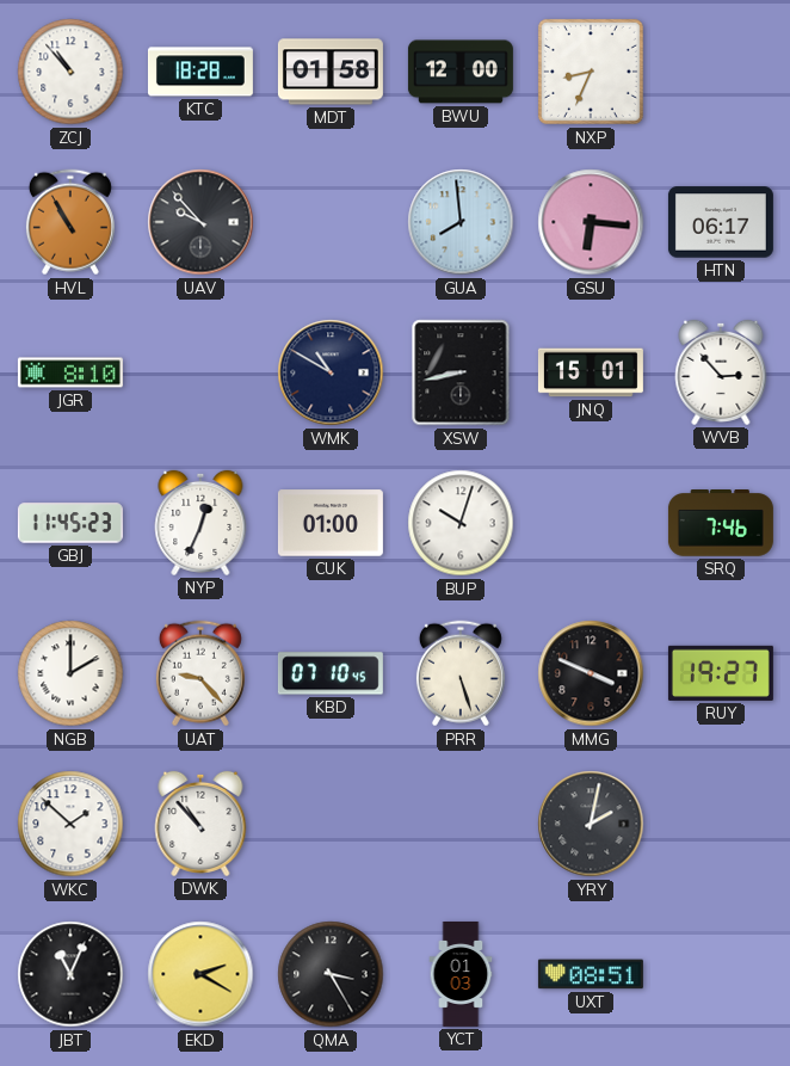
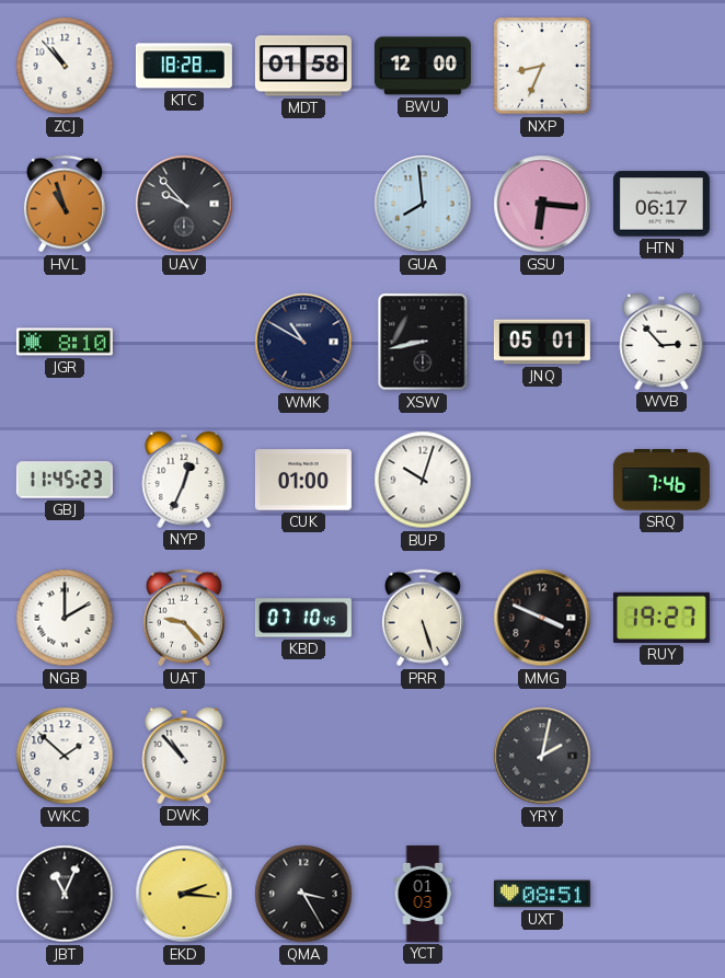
HVL: 10:55 -> 10:57
JNQ: 15:01 -> 05:01
EKD: 2:20 -> 2:16
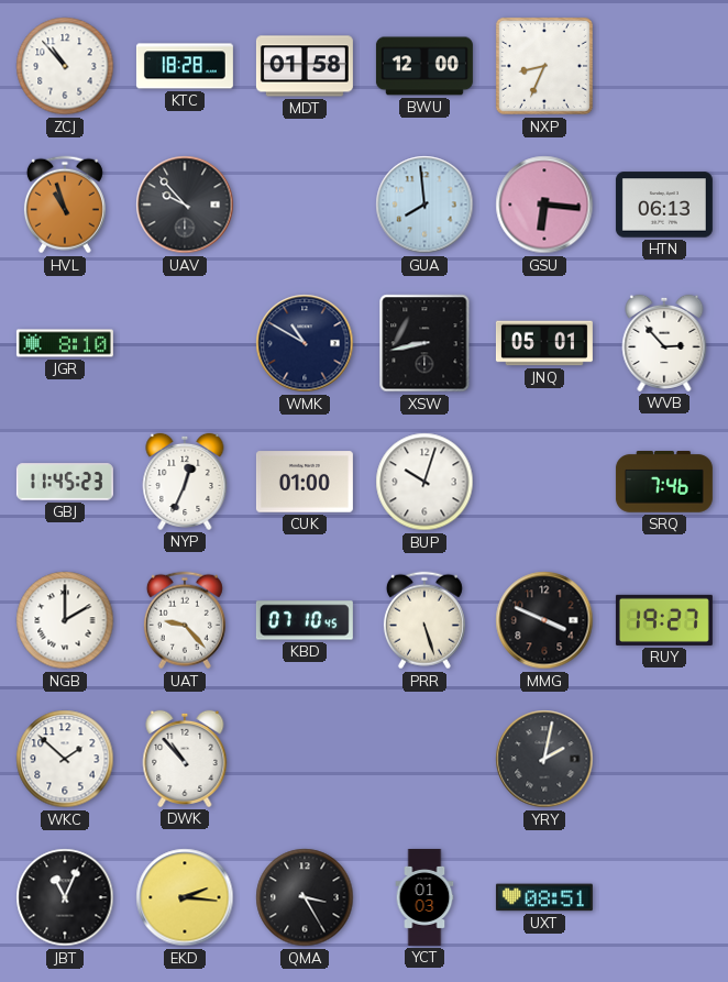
HTN: 06:17 -> 06:13
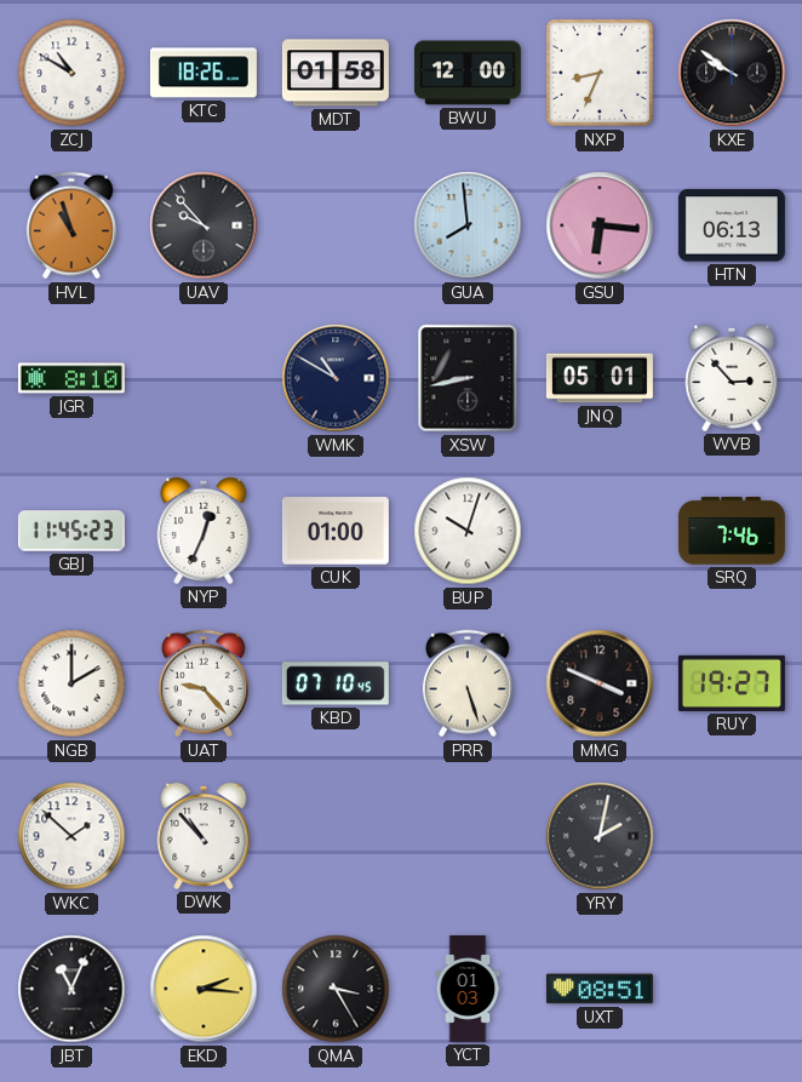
ZCJ: 10:53 -> 10:50
KTC: 18:28 -> 18:26
KXE: none -> 9:51
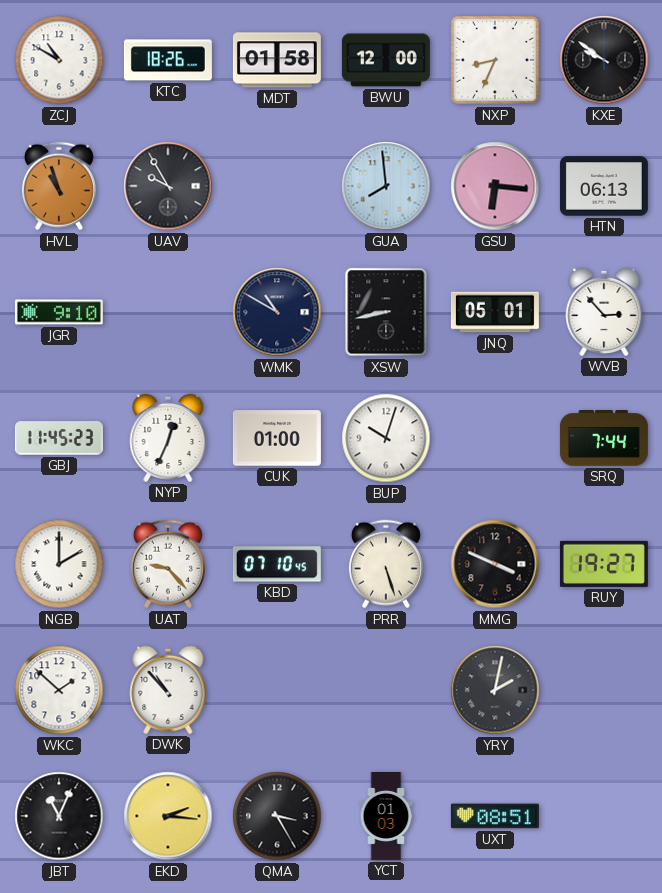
UAV: 9:53 -> 9:55
JGR: 8:10 -> 9:10
SRQ: 7:46 -> 7:44
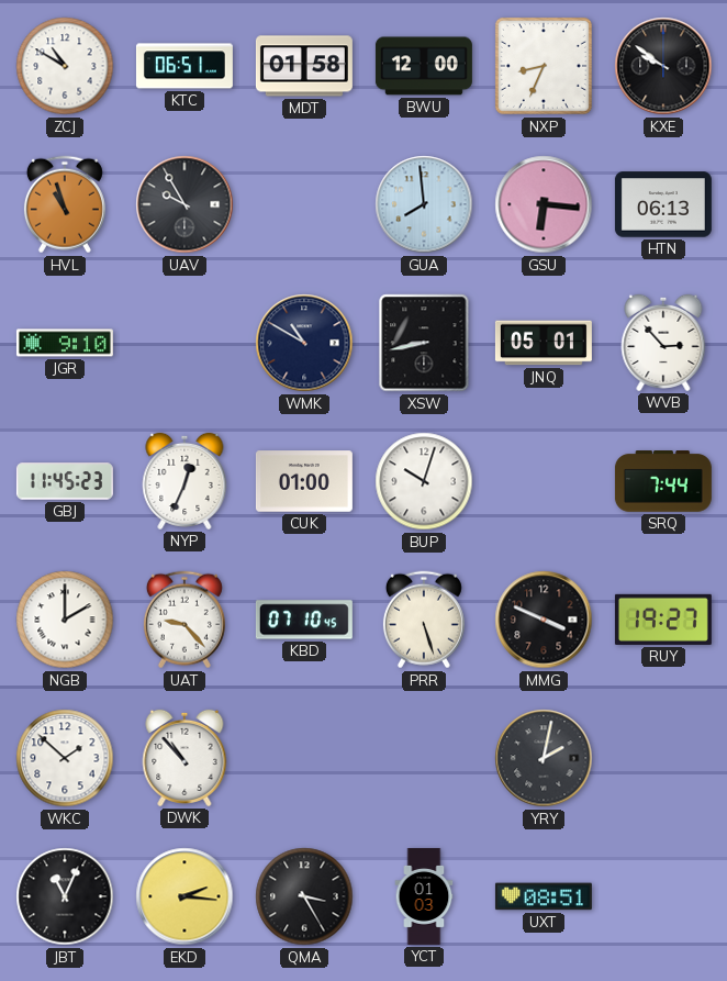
KTC: 18:26 -> 06:51
